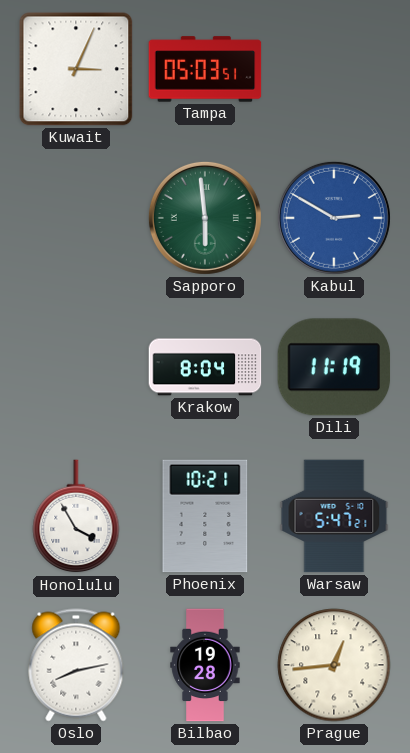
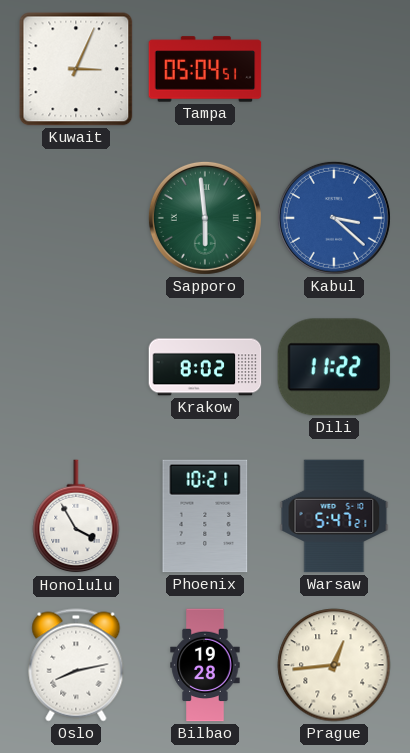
Tampa: 05:03 -> 05:04
Kabul: 2:50 -> 3:22
Krakow: 8:04 -> 8:02
Dili: 11:19 -> 11:22
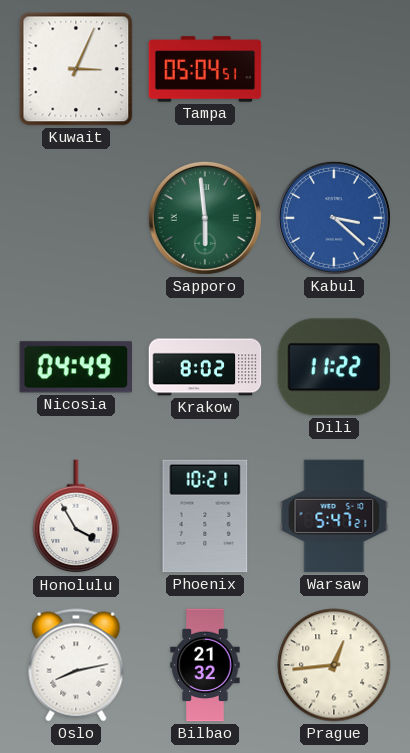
Nicosia: none -> 04:49
Bilbao: 19:28 -> 21:32
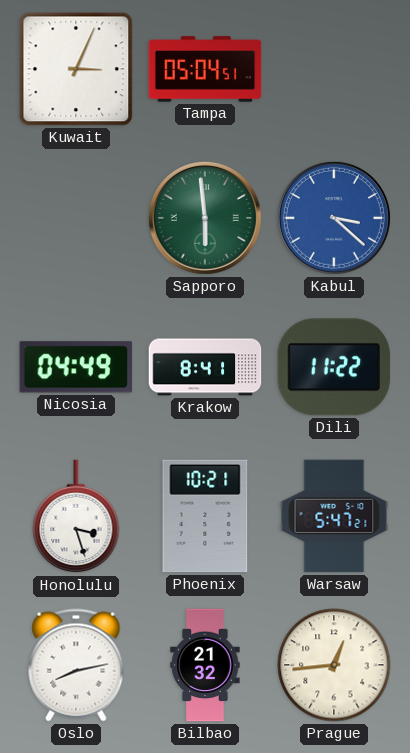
Krakow: 8:02 -> 8:41
Honolulu: 3:55 -> 3:27
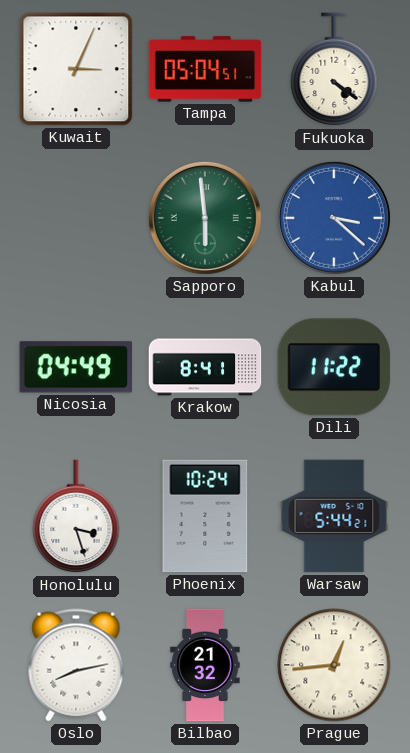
Fukuoka: none -> 4:21
Phoenix: 10:21 -> 10:24
Warsaw: 5:47 -> 5:44
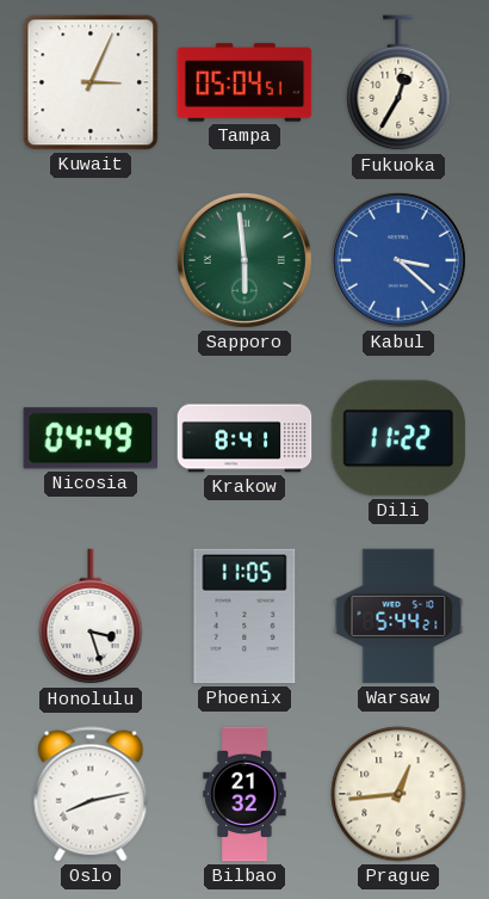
Fukuoka: 4:21 -> 12:35
Phoenix: 10:24 -> 11:05
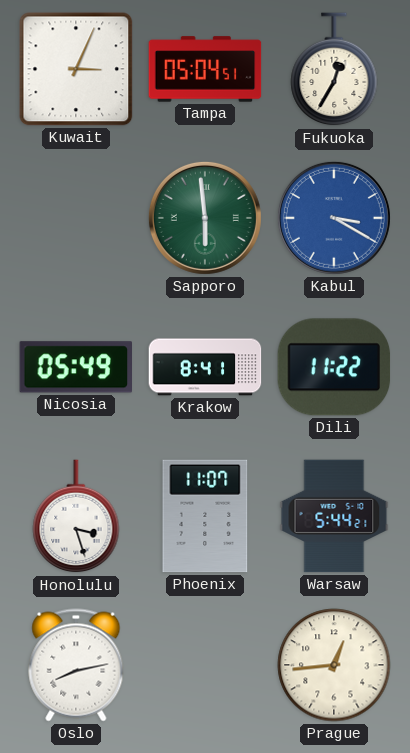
Kabul: 3:22 -> 3:20
Nicosia: 04:49 -> 05:49
Phoenix: 11:05 -> 11:07
Bilbao: 21:32 -> none
